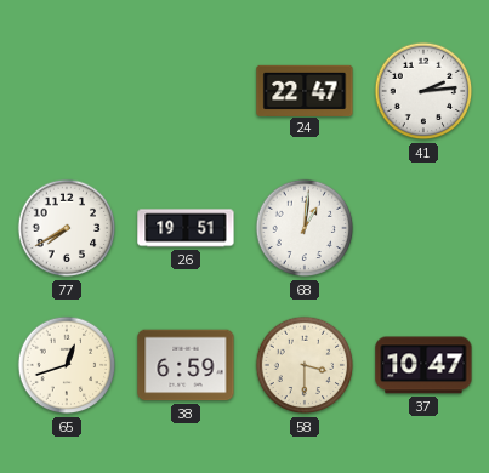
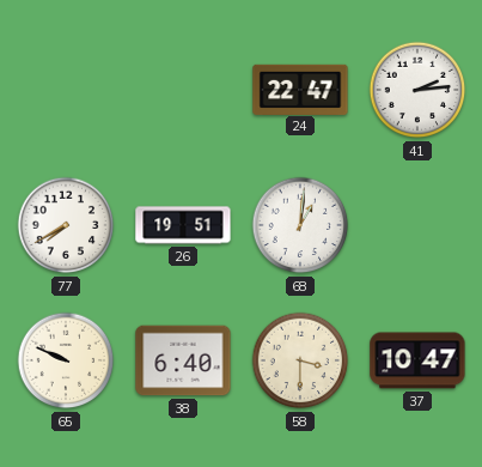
65: 12:42 -> 9:49
38: 6:59 -> 6:40
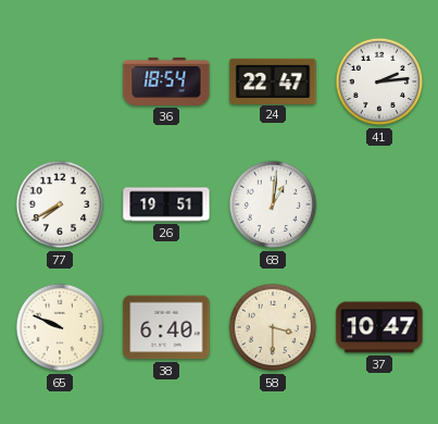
36: none -> 18:54
